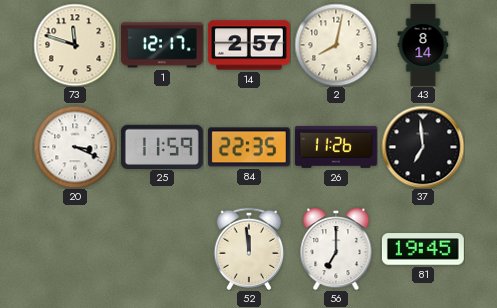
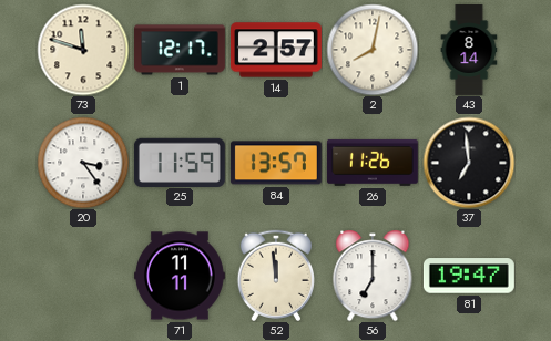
20: 3:19 -> 3:24
84: 22:35 -> 13:57
71: none -> 11:11
81: 19:45 -> 19:47
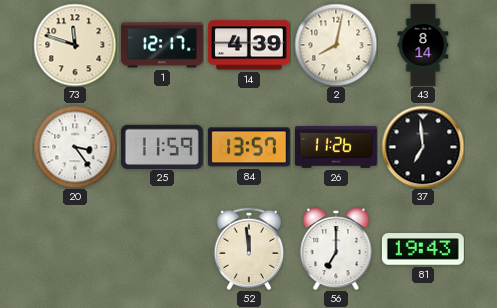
14: 2:57 -> 4:39
71: 11:11 -> none
81: 19:47 -> 19:43
